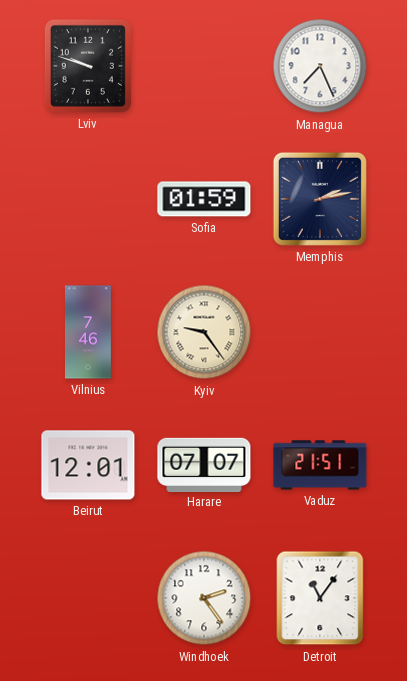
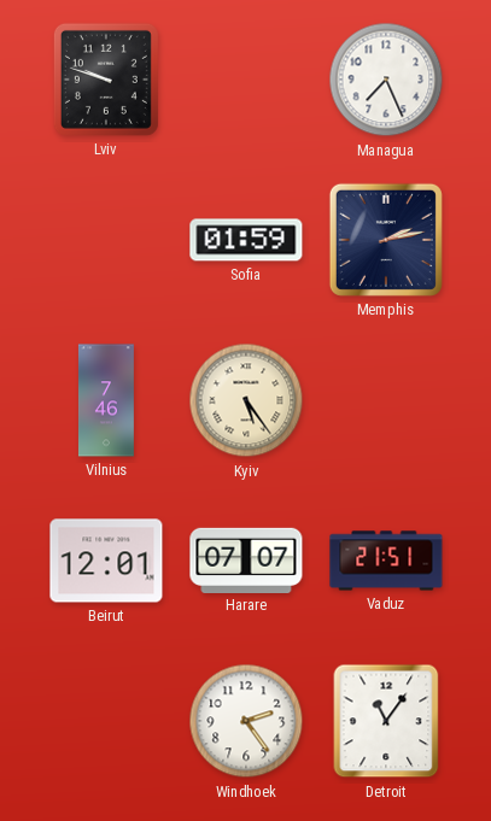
Kyiv: 9:24 -> 5:24
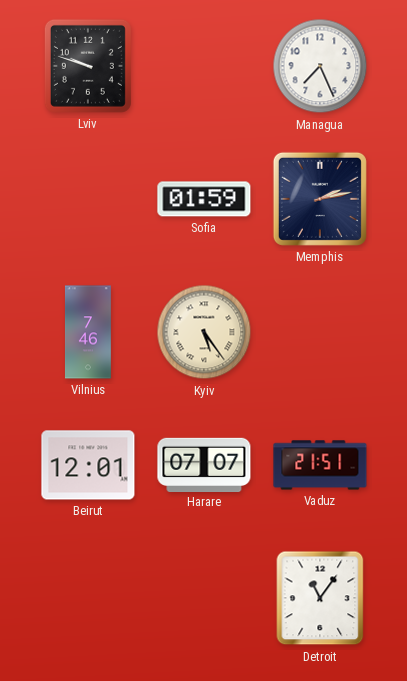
Windhoek: 2:24 -> none
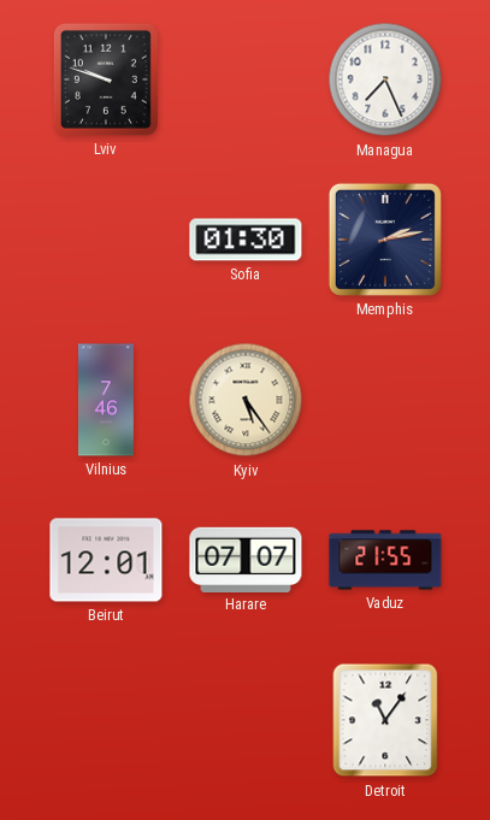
Sofia: 01:59 -> 01:30
Vaduz: 21:51 -> 21:55
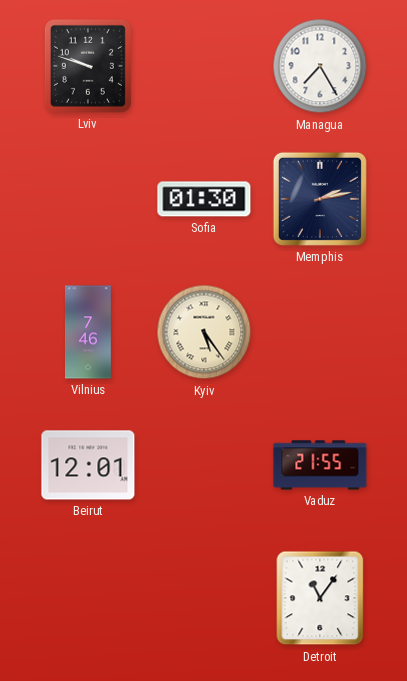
Managua: 7:26 -> 7:25
Harare: 07:07 -> none
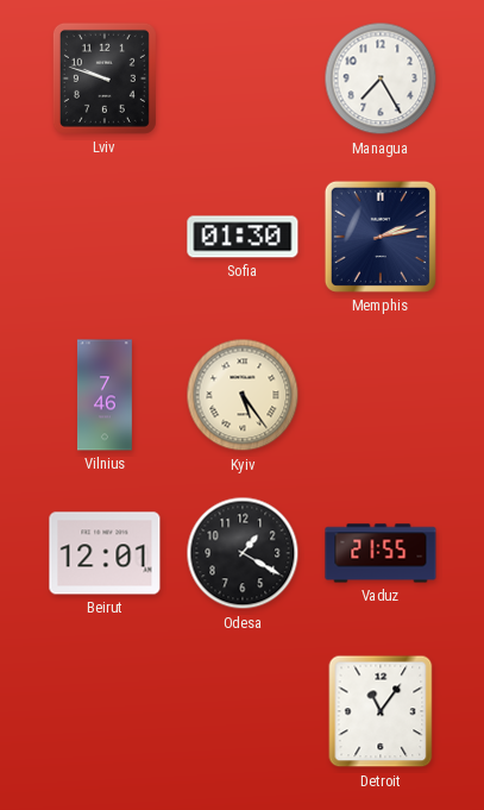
Odesa: none -> 1:20
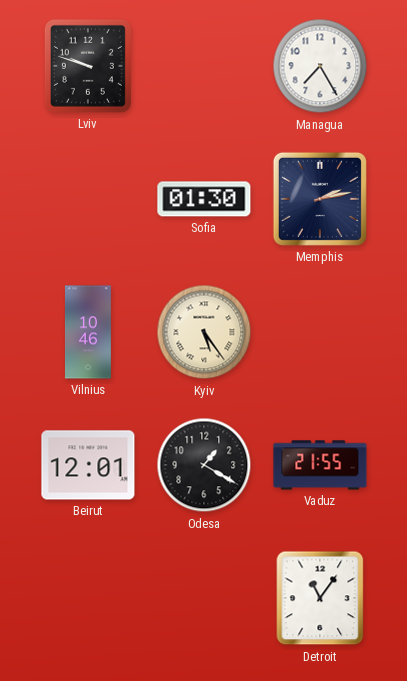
Vilnius: 7:46 -> 10:46
